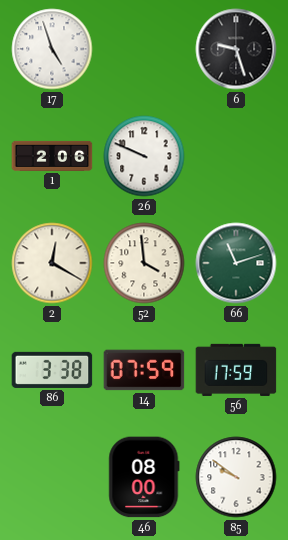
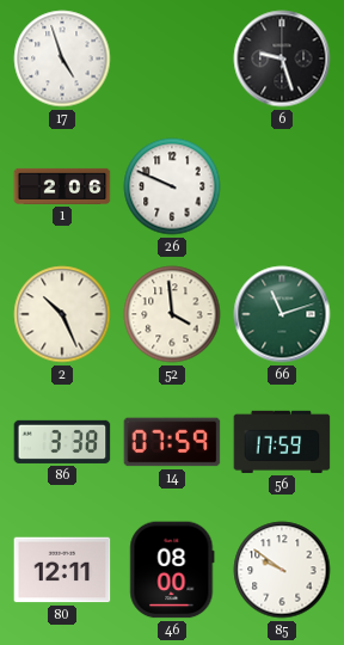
2: 12:20 -> 10:26
80: none -> 12:11
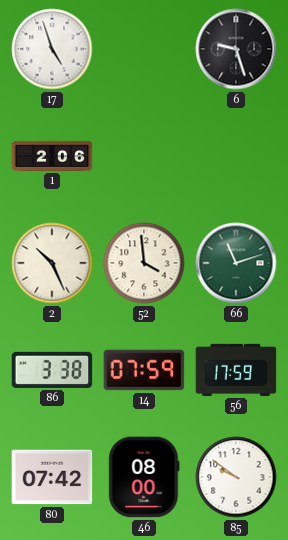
26: 9:49 -> none
80: 12:11 -> 07:42
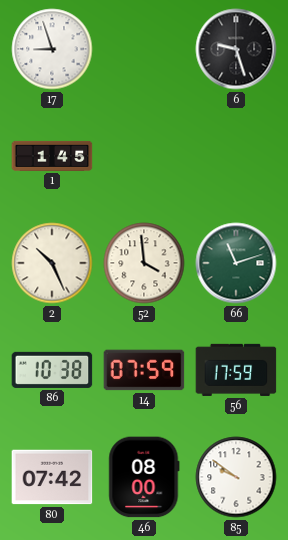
17: 4:57 -> 8:57
1: 2:06 -> 1:45
86: 3:38 -> 10:38
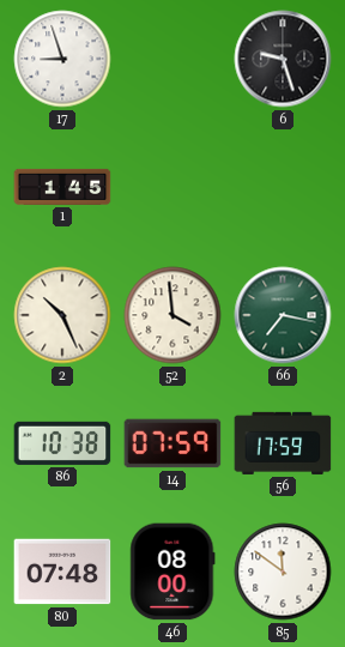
66: 11:12 -> 7:17
80: 07:42 -> 07:48
85: 9:51 -> 11:51
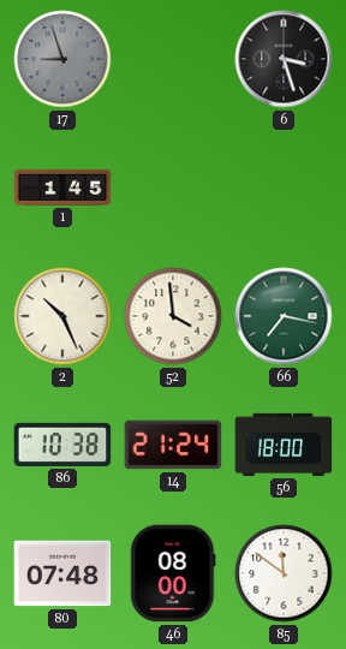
17 dial: white -> grey
6: 9:27 -> 3:27
14: 07:59 -> 21:24
56: 17:59 -> 18:00
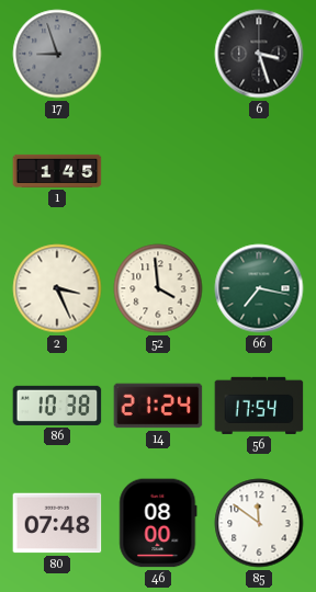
2: 10:26 -> 3:26
56: 18:00 -> 17:54
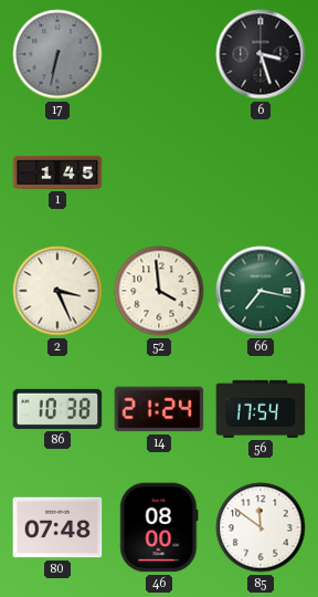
17: 8:57 -> 6:32
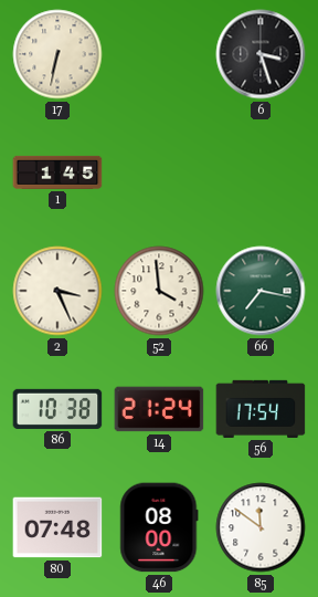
17 dial: grey -> cream
